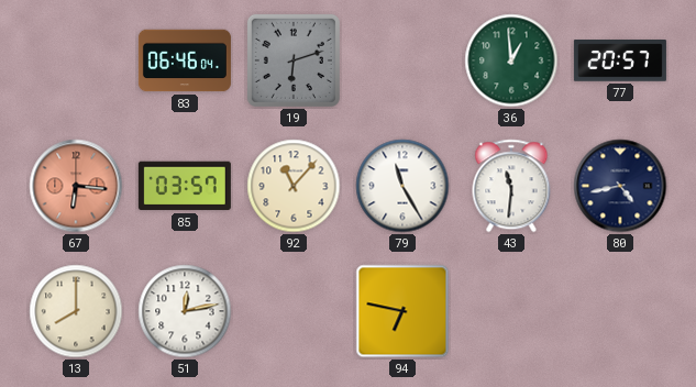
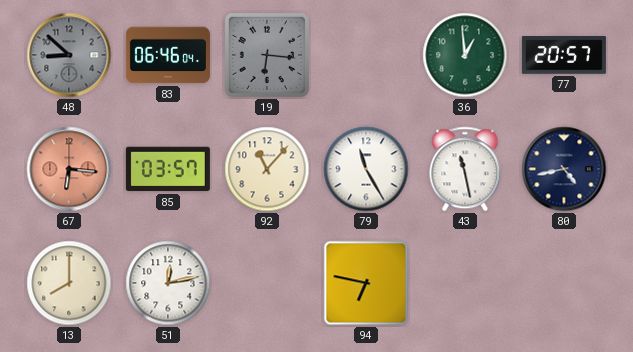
48: none -> 8:52
19: 6:12 -> 6:16
43: 11:31 -> 11:28
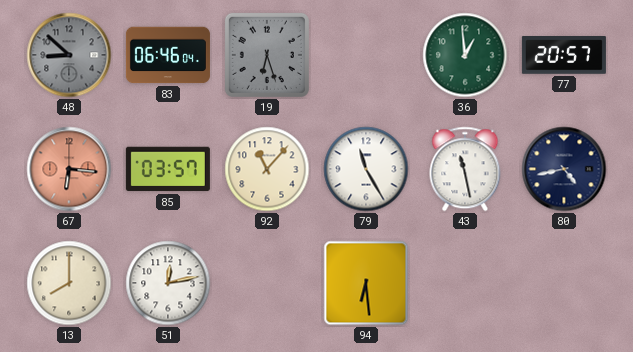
19: 6:16 -> 6:27
94: 6:47 -> 6:29
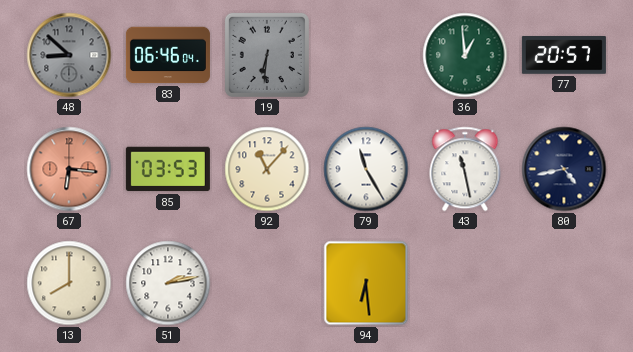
19: 6:27 -> 6:31
85: 03:57 -> 03:53
51: 12:13 -> 2:13
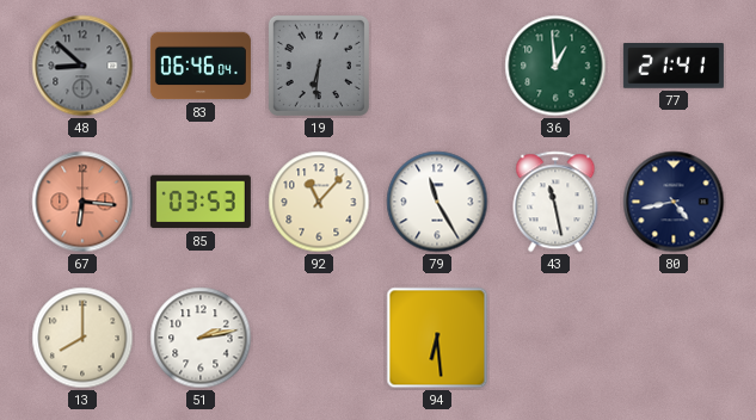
77: 20:57 -> 21:41
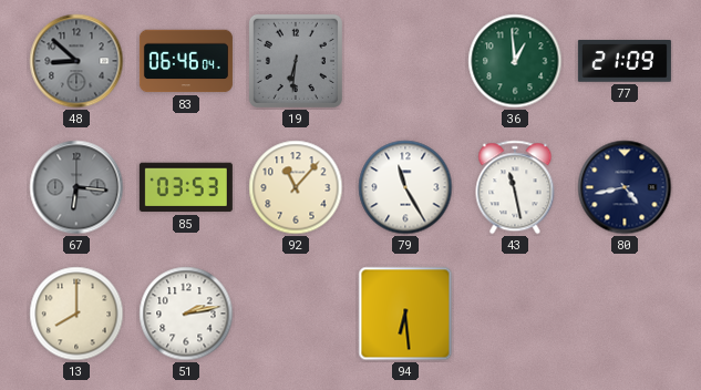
77: 21:41 -> 21:09
67 dial: salmon -> grey
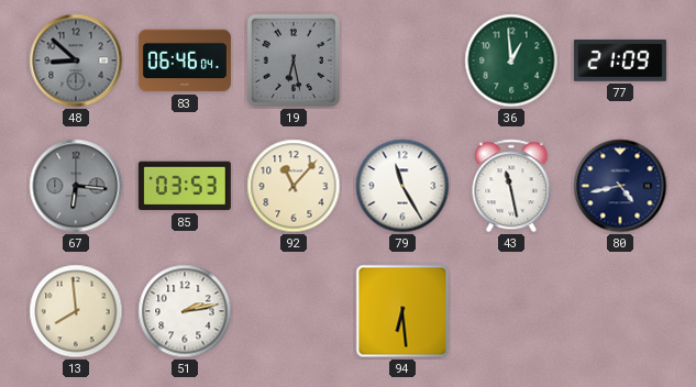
19: 6:31 -> 6:28
13: 8:00 -> 7:59
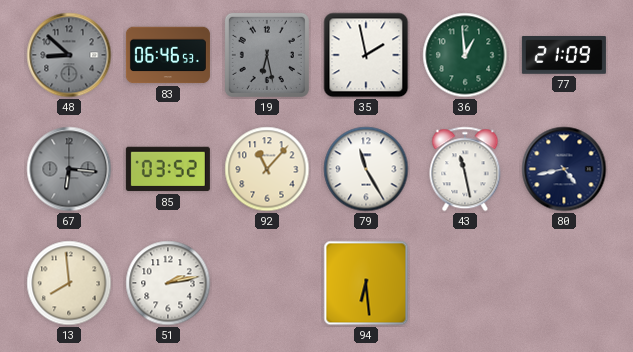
83: 06:46:04 -> 06:46:53
35: none -> 1:58
85: 03:53 -> 03:52
